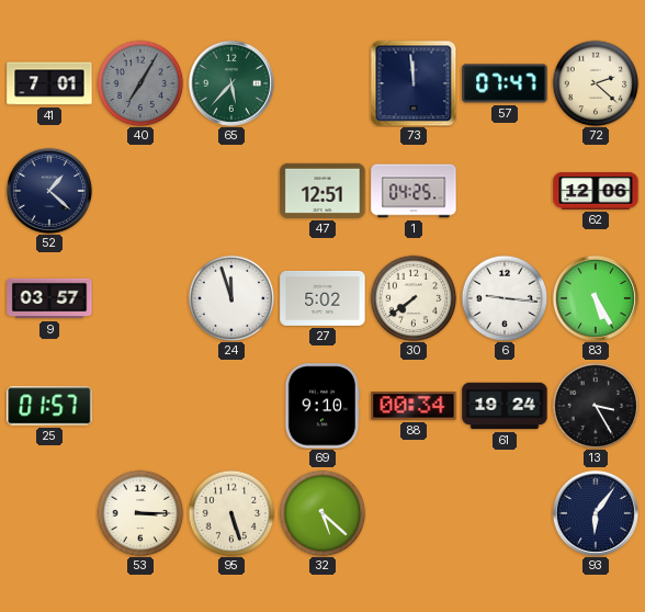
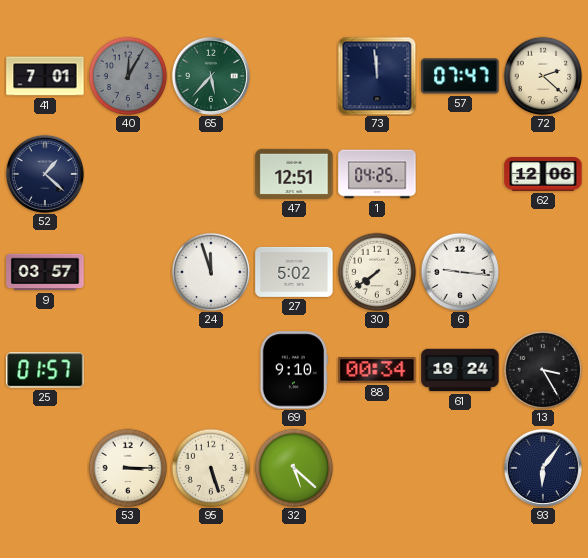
40: 7:05 -> 12:05
83: 5:25 -> none
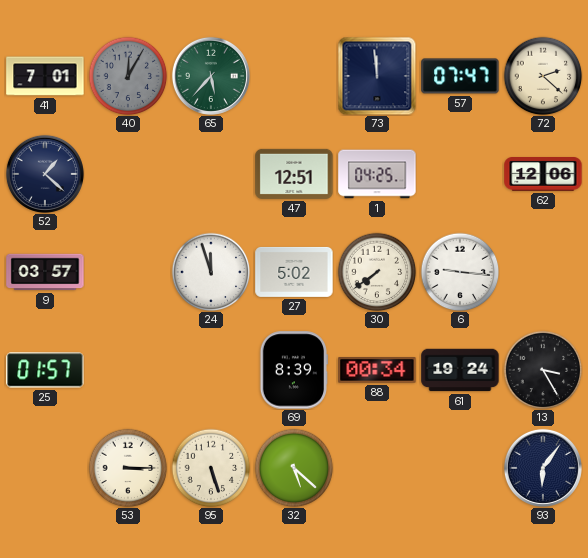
69: 9:10 -> 8:39
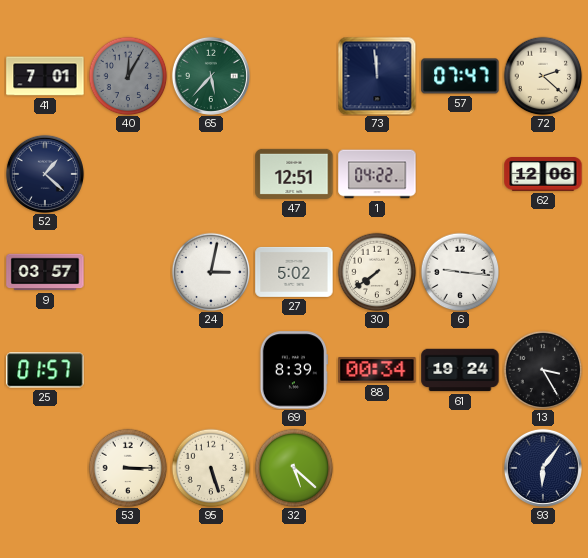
1: 04:25 -> 04:22
24: 11:57 -> 3:02
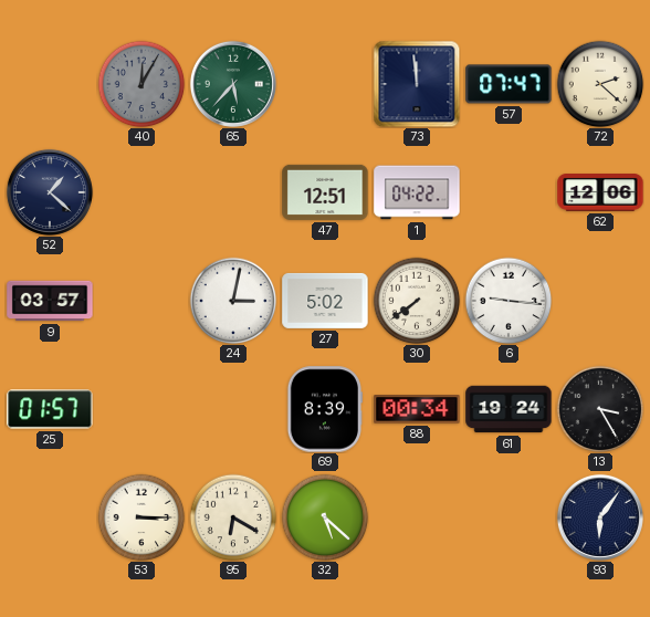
41: 7:01 -> none
95: 5:27 -> 6:20
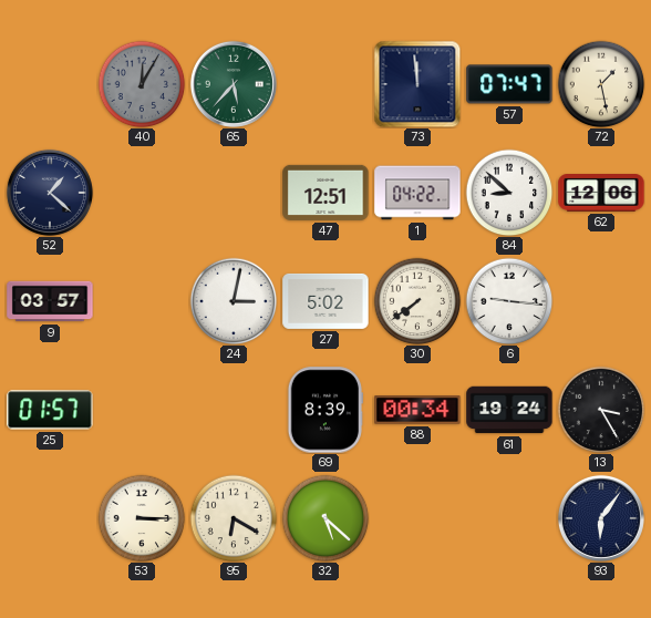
72: 2:22 -> 1:28
84: none -> 8:52
